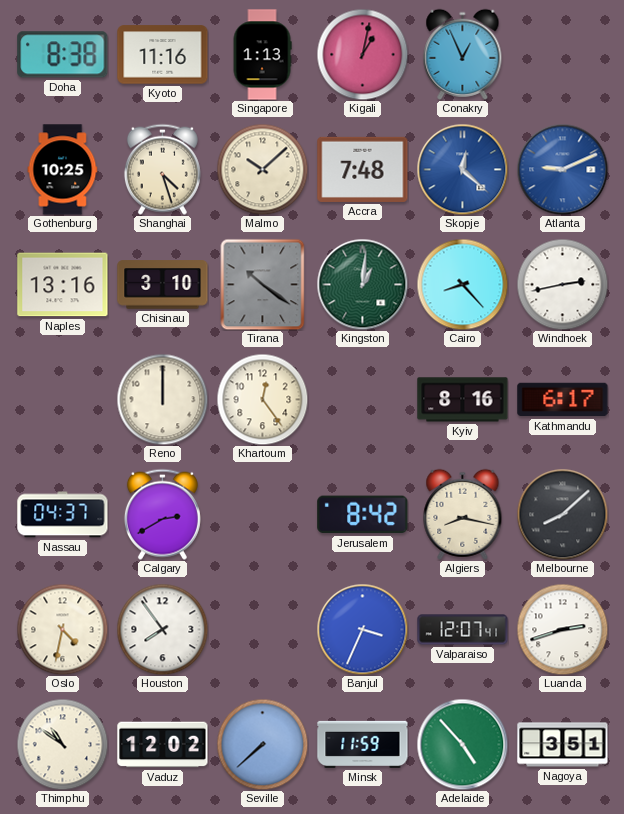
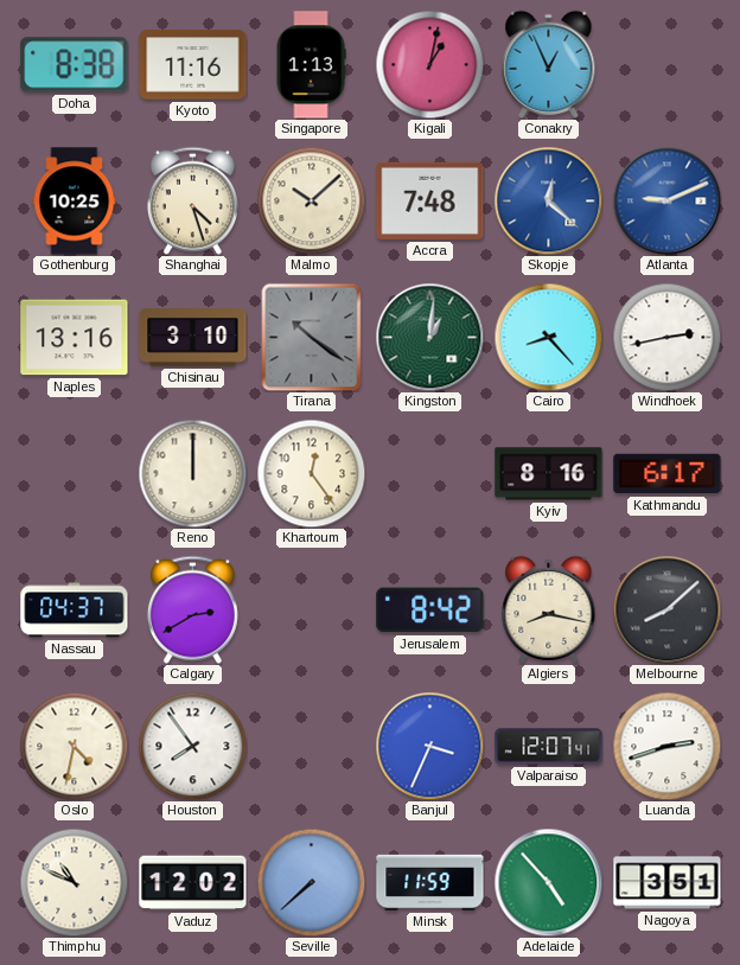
Thimphu: 10:51 -> 10:49
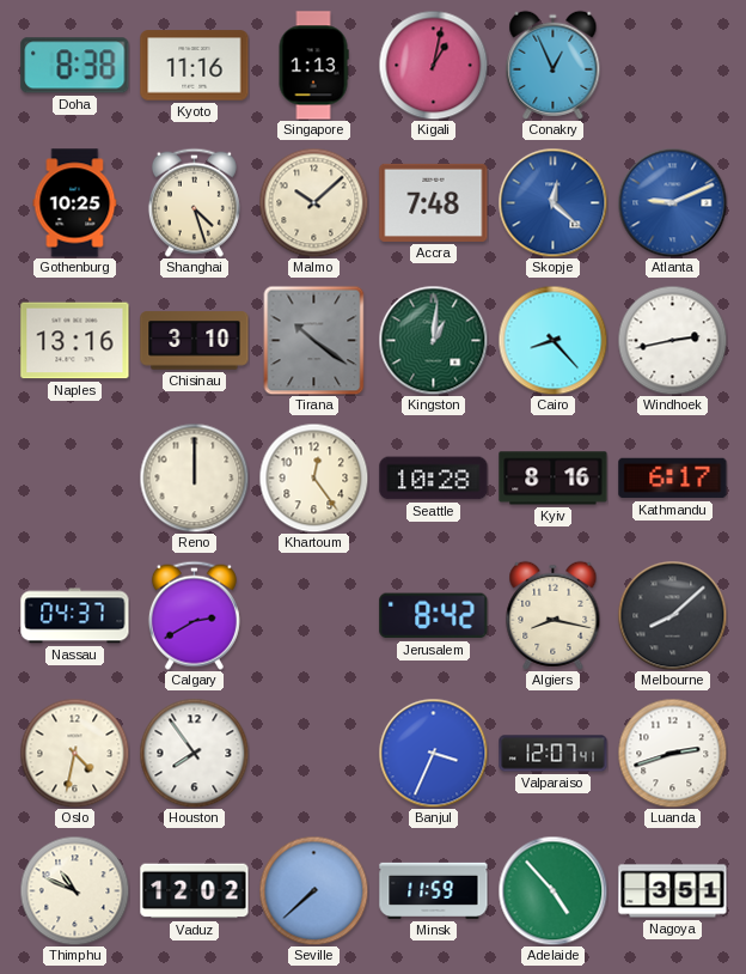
Seattle: none -> 10:28
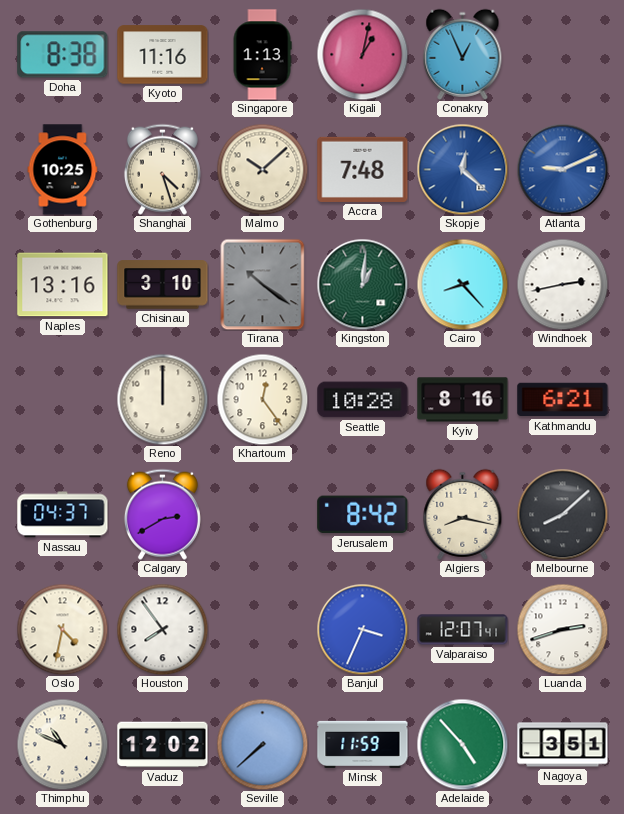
Kathmandu: 6:17 -> 6:21
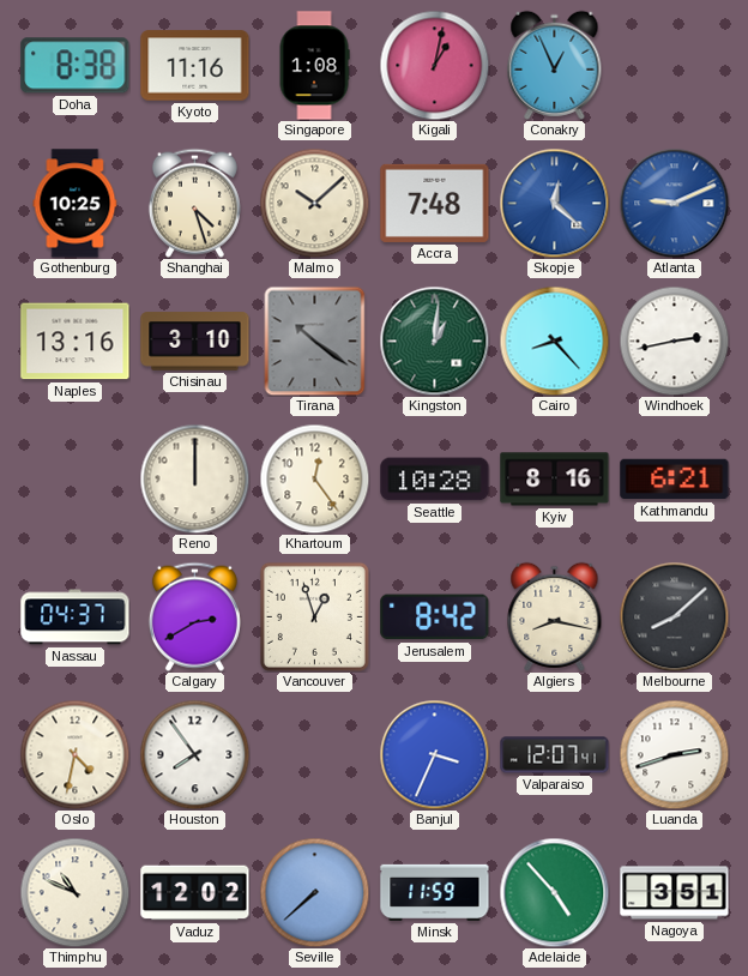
Singapore: 1:13 -> 1:08
Vancouver: none -> 12:57
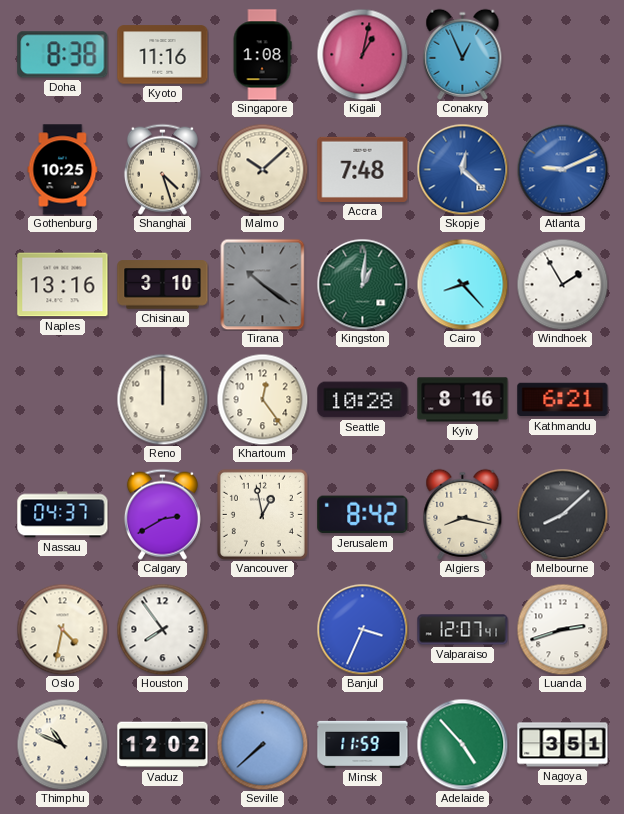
Windhoek: 2:43 -> 1:55
Vancouver: 12:57 -> 12:58
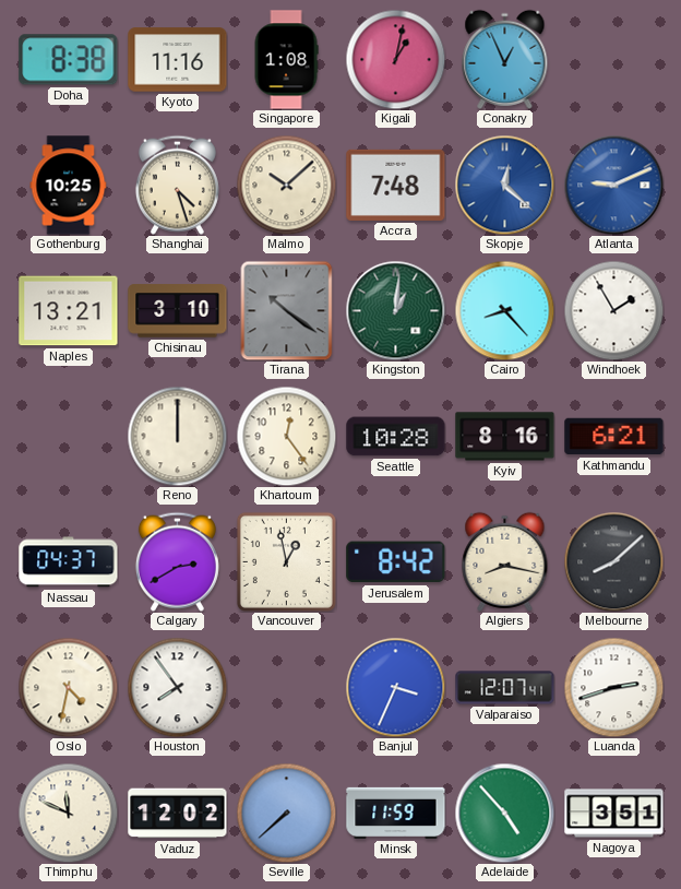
Naples: 13:16 -> 13:21
Thimphu: 10:49 -> 11:49
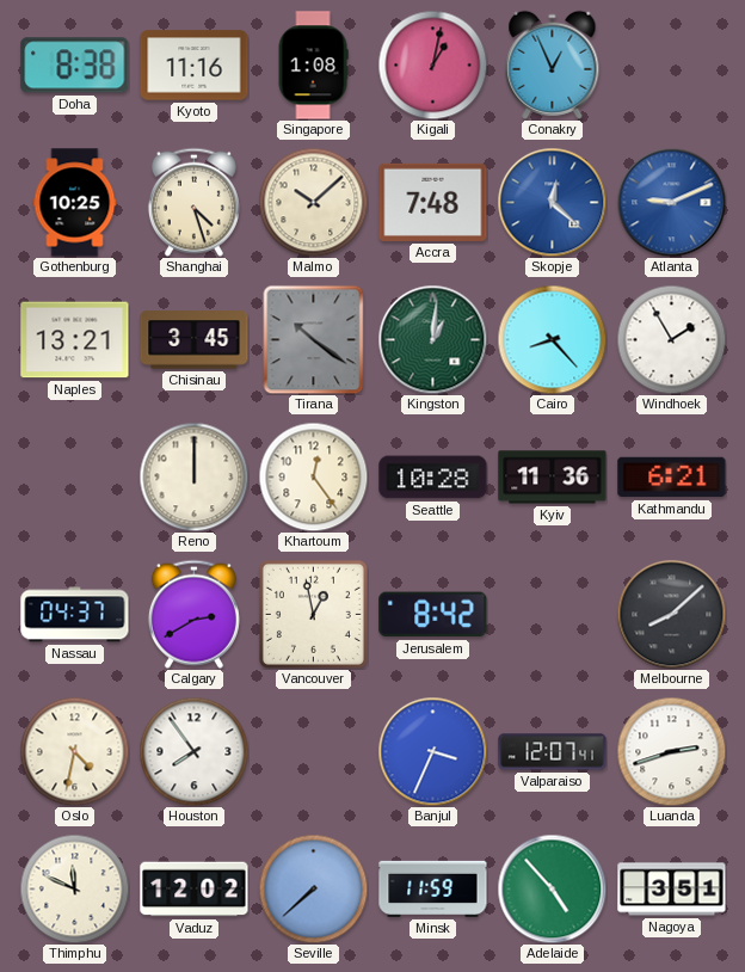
Chisinau: 3:10 -> 3:45
Kyiv: 8:16 -> 11:36
Algiers: 8:17 -> none
